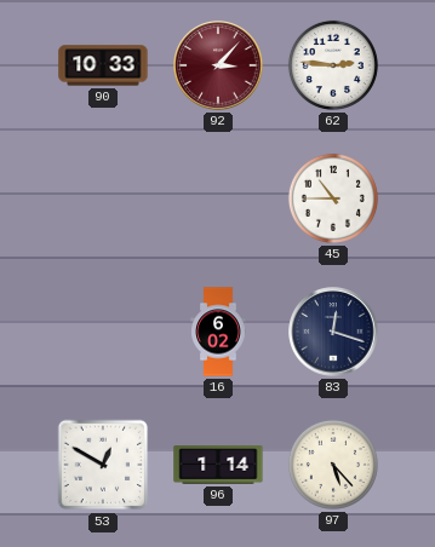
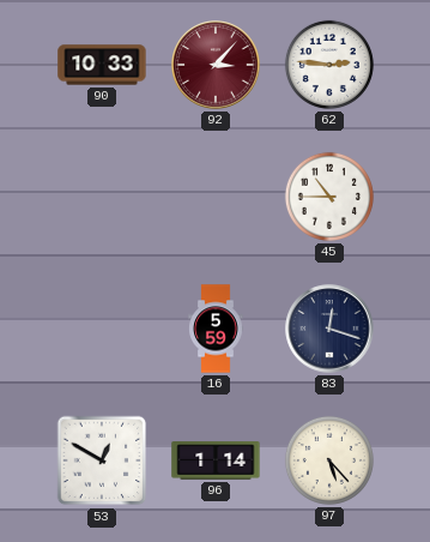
16: 6:02 -> 5:59
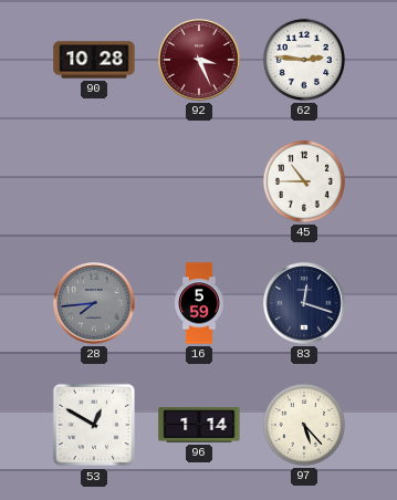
90: 10:33 -> 10:28
92: 3:07 -> 3:26
28: none -> 7:44
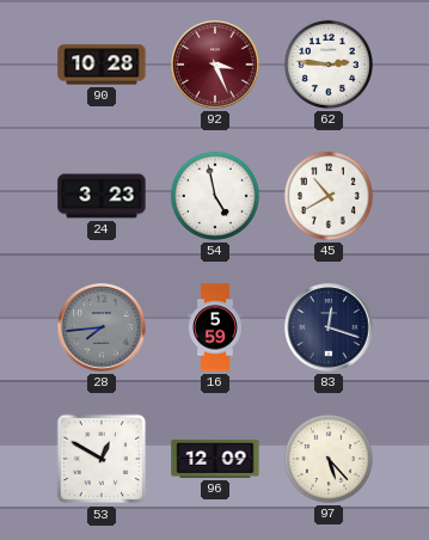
24: none -> 3:23
54: none -> 4:58
45: 10:45 -> 10:40
96: 1:14 -> 12:09
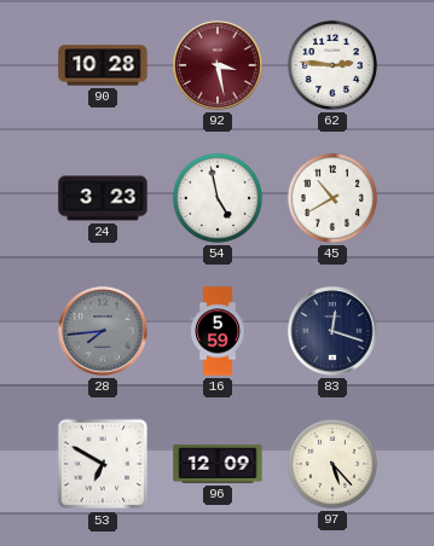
92: 3:26 -> 3:28
53: 12:50 -> 6:50
